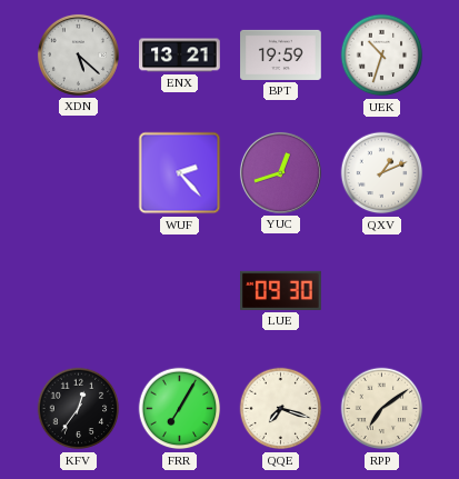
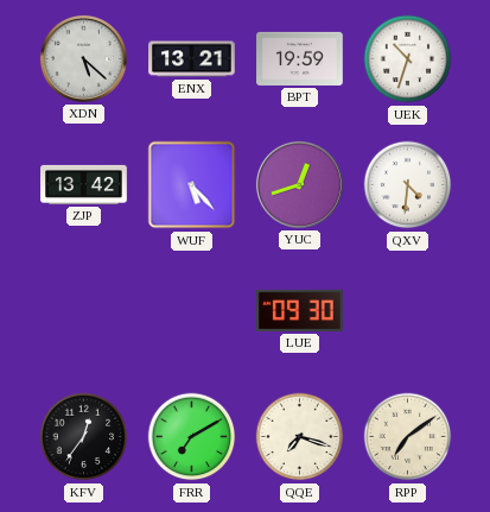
ZJP: none -> 13:42
WUF: 2:23 -> 5:23
QXV: 1:11 -> 4:31
FRR: 7:05 -> 7:10
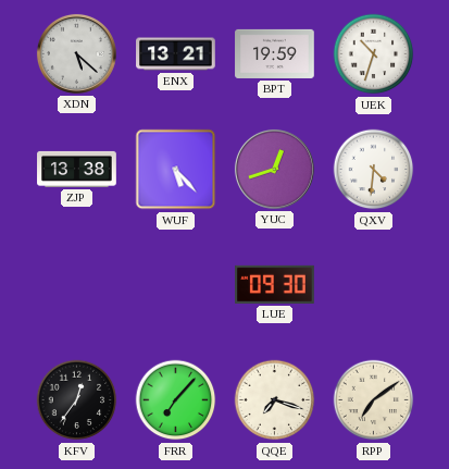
ZJP: 13:42 -> 13:38
FRR: 7:10 -> 7:07
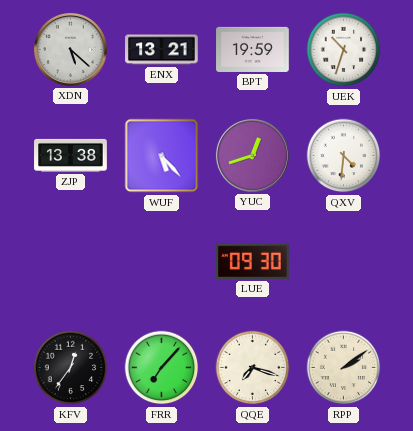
RPP: 7:09 -> 2:09
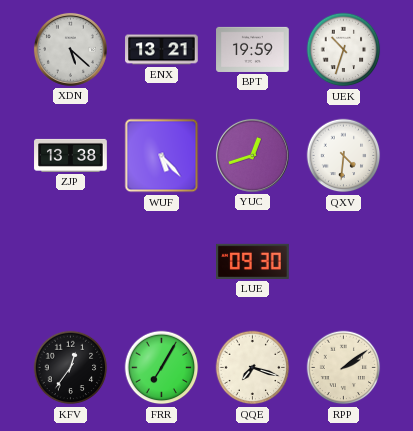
FRR: 7:07 -> 7:05
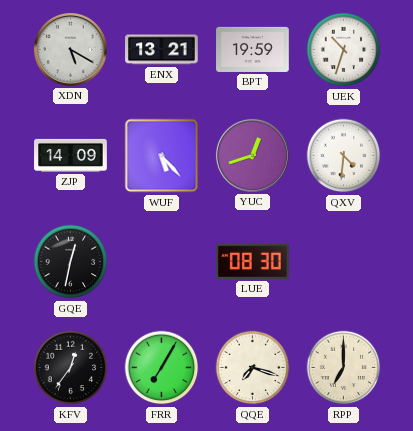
XDN: 5:22 -> 5:20
ZJP: 13:38 -> 14:09
GQE: none -> 12:32
LUE: 09:30 -> 08:30
RPP: 2:09 -> 7:00
